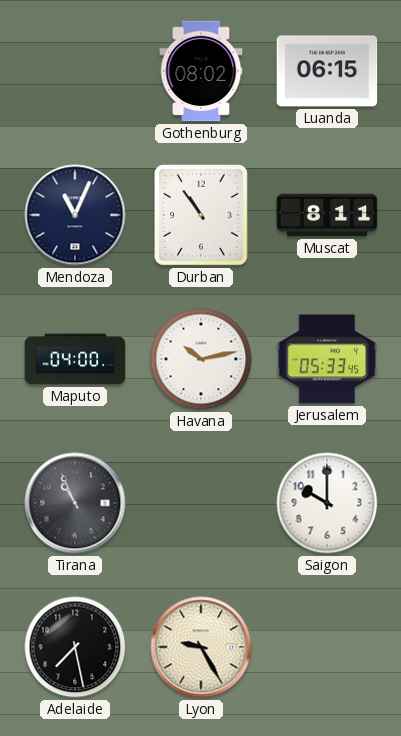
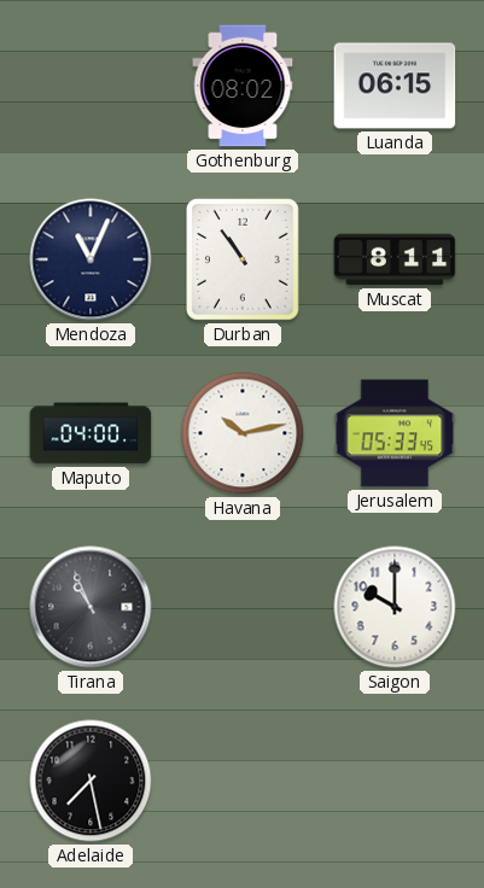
Lyon: 9:25 -> none
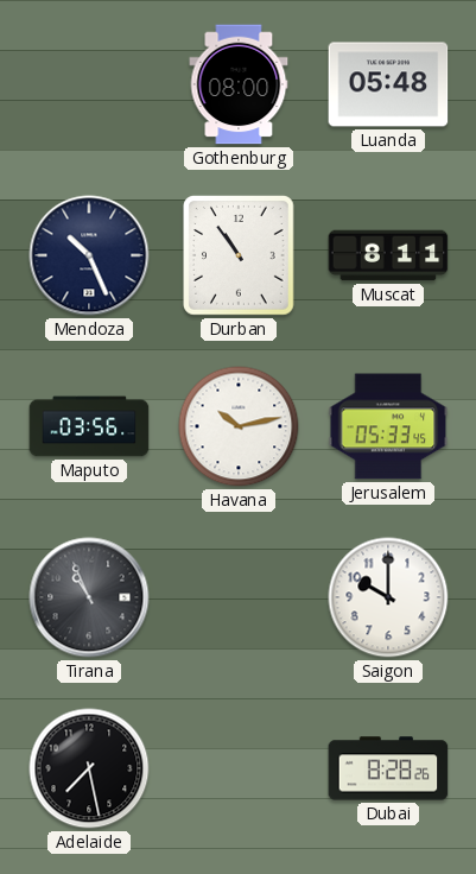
Gothenburg: 08:02 -> 08:00
Luanda: 06:15 -> 05:48
Mendoza: 11:04 -> 10:26
Maputo: 04:00 -> 03:56
Dubai: none -> 8:28
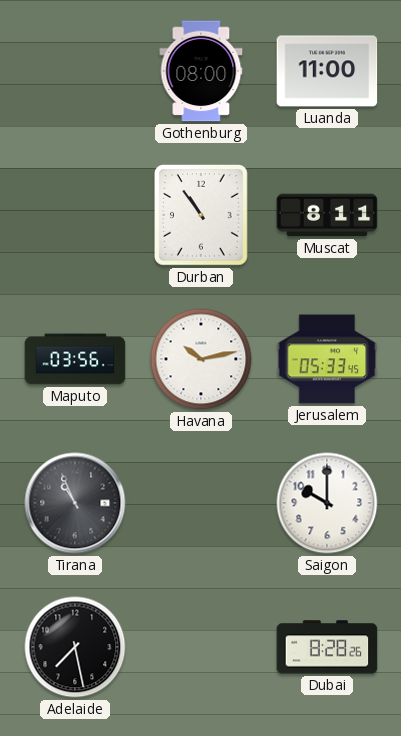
Luanda: 05:48 -> 11:00
Mendoza: 10:26 -> none
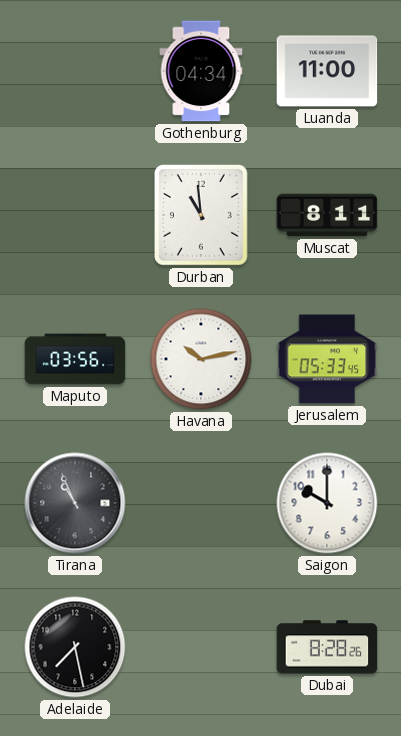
Gothenburg: 08:00 -> 04:34
Durban: 10:54 -> 10:59
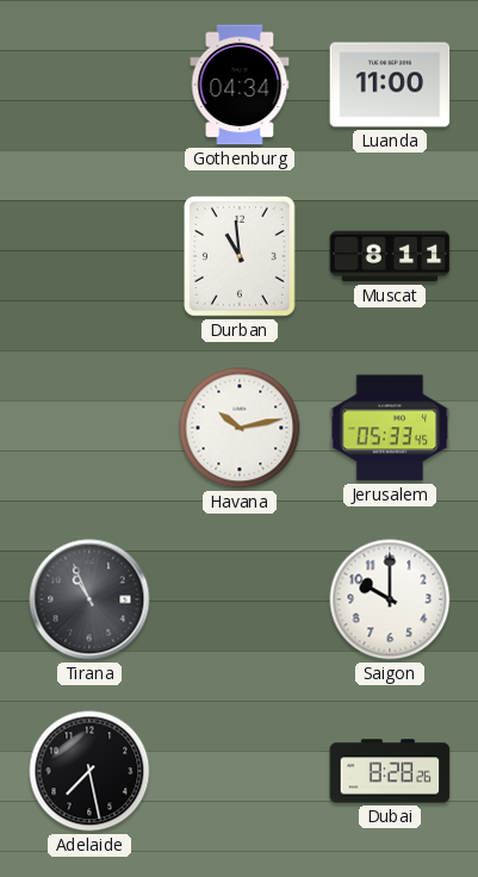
Maputo: 03:56 -> none
